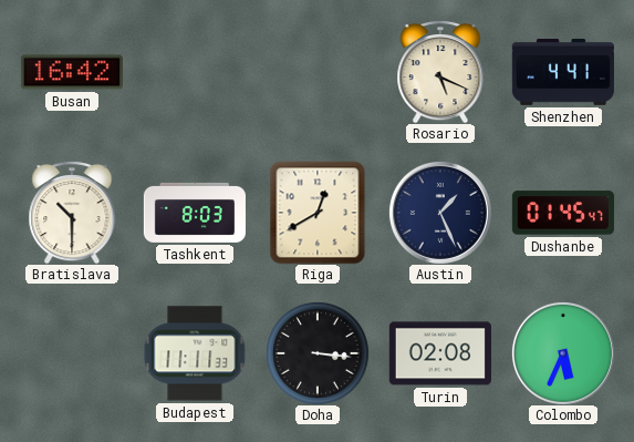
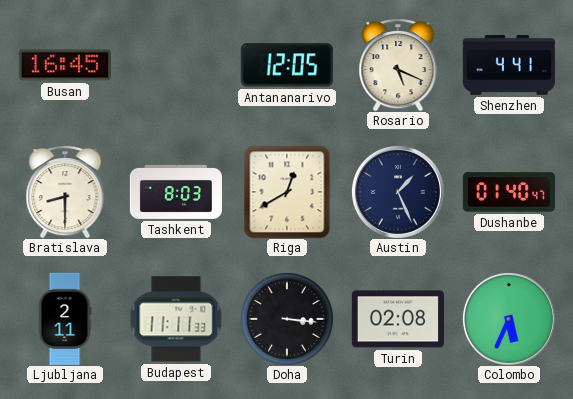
Busan: 16:42 -> 16:45
Antananarivo: none -> 12:05
Bratislava: 10:30 -> 8:30
Dushanbe: 01:45 -> 01:40
Ljubljana: none -> 2:11
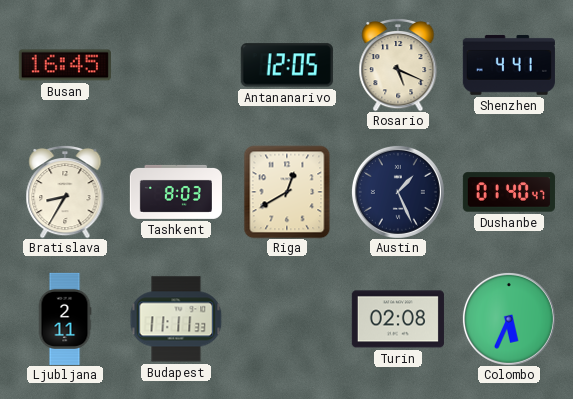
Bratislava: 8:30 -> 8:35
Doha: 3:16 -> none
